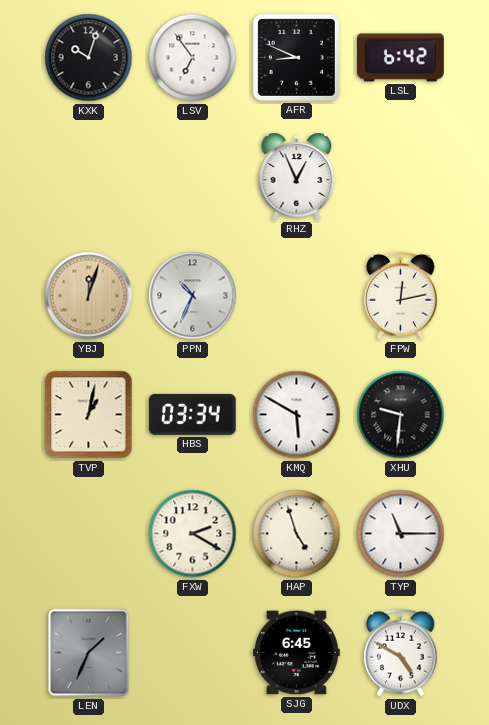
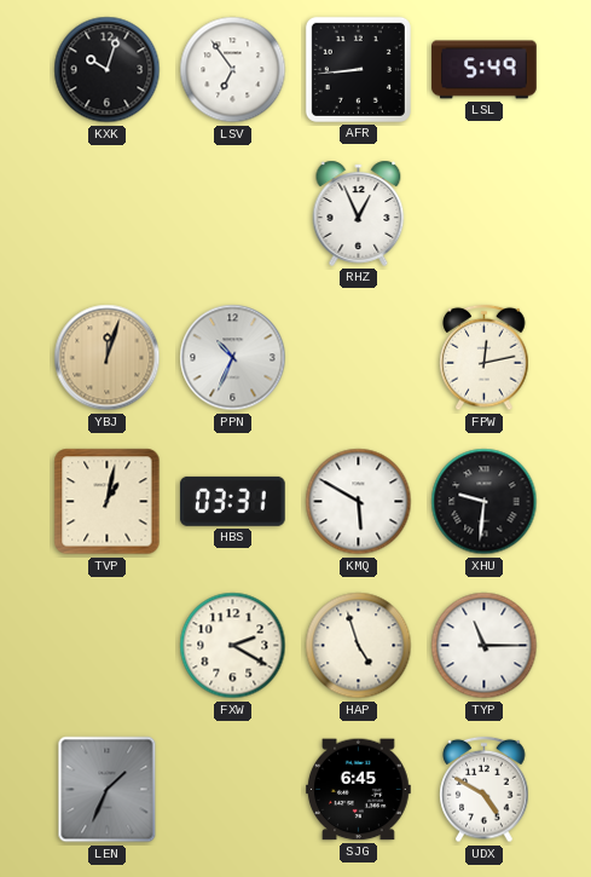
AFR: 8:49 -> 8:44
LSL: 6:42 -> 5:49
HBS: 03:34 -> 03:31
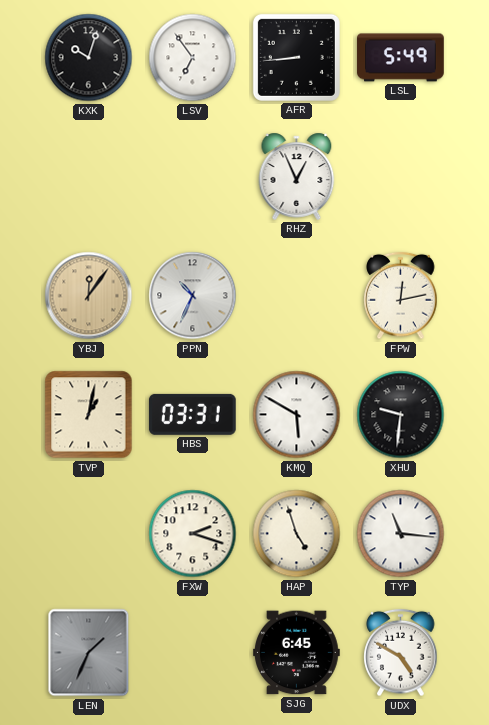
YBJ: 12:03 -> 12:06
FXW: 2:20 -> 2:18
TYP: 11:15 -> 11:16
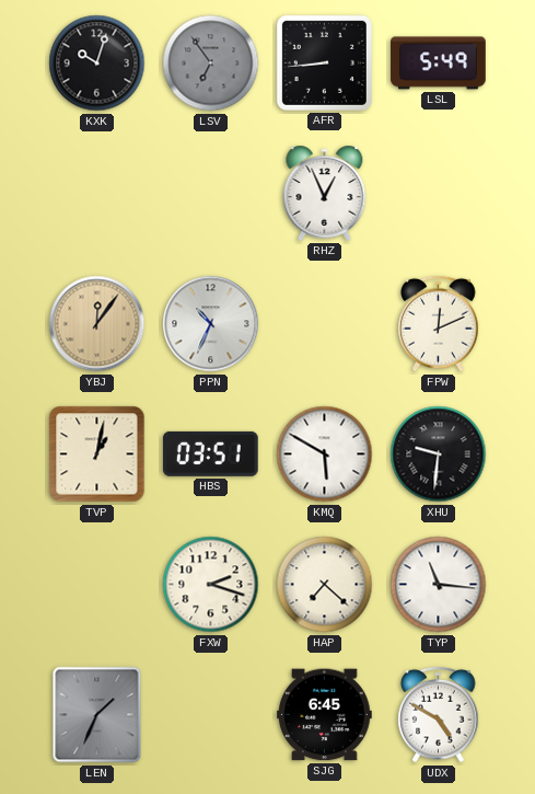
LSV dial: white -> grey
FPW: 12:13 -> 12:11
HBS: 03:31 -> 03:51
HAP: 4:57 -> 7:22
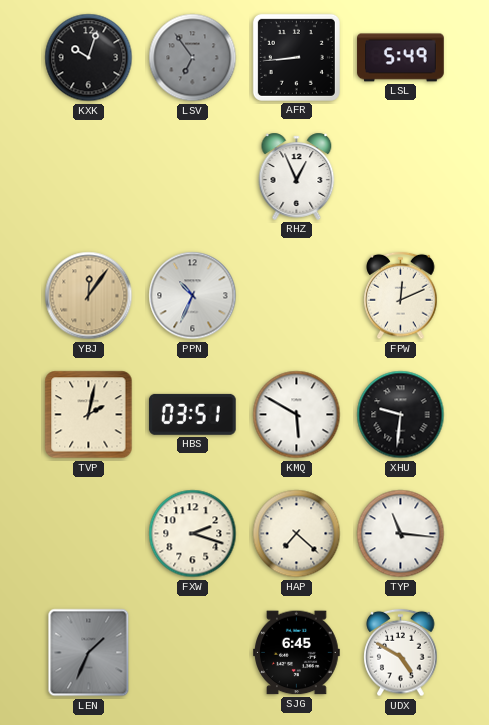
TVP: 1:02 -> 2:02
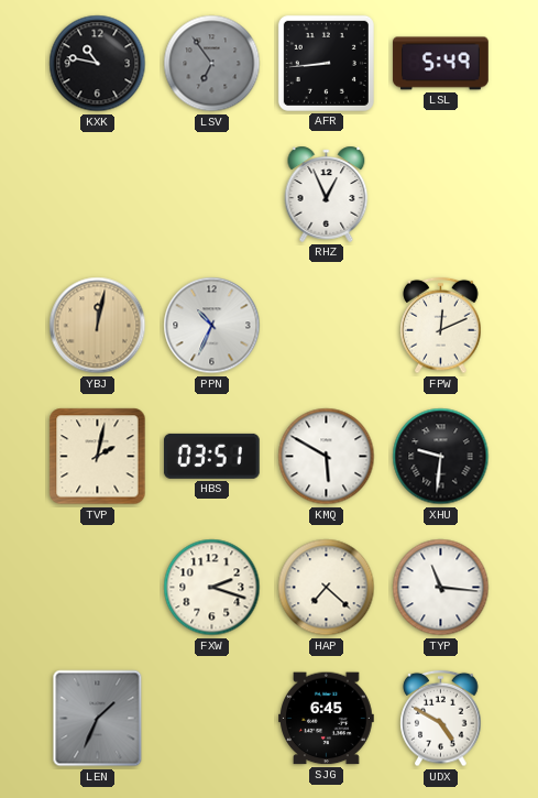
KXK: 10:03 -> 10:47
YBJ: 12:06 -> 12:02
